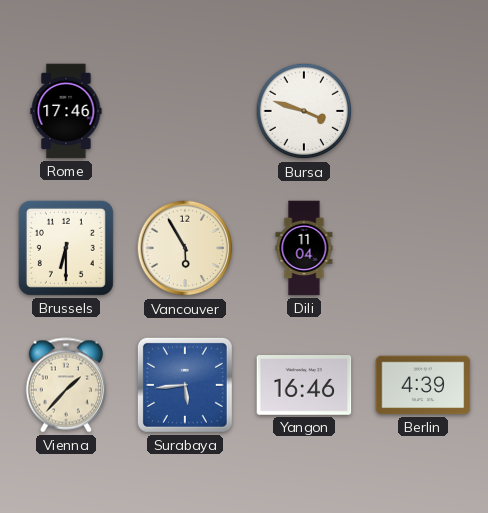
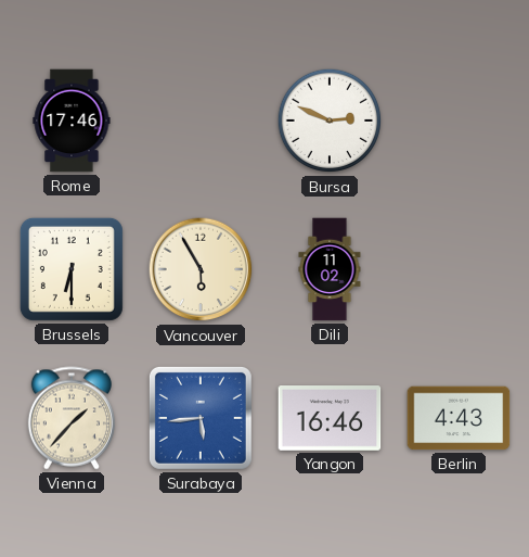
Bursa: 3:48 -> 2:49
Dili: 11:04 -> 11:02
Berlin: 4:39 -> 4:43
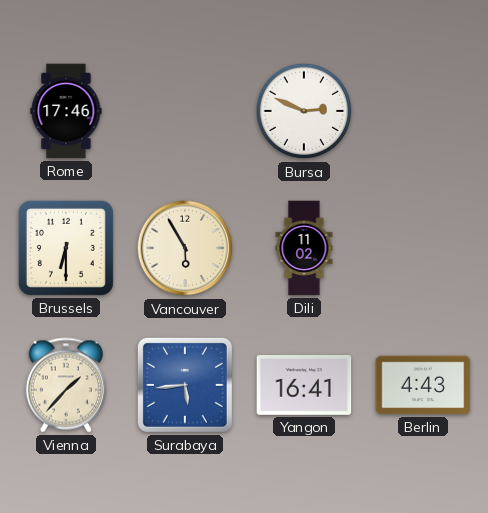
Yangon: 16:46 -> 16:41
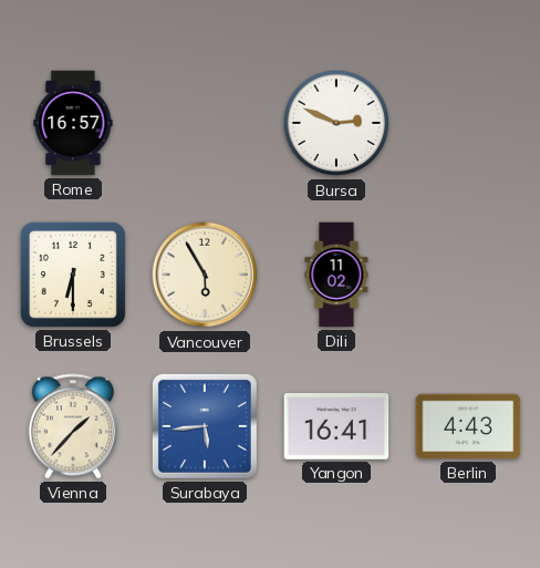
Rome: 17:46 -> 16:57
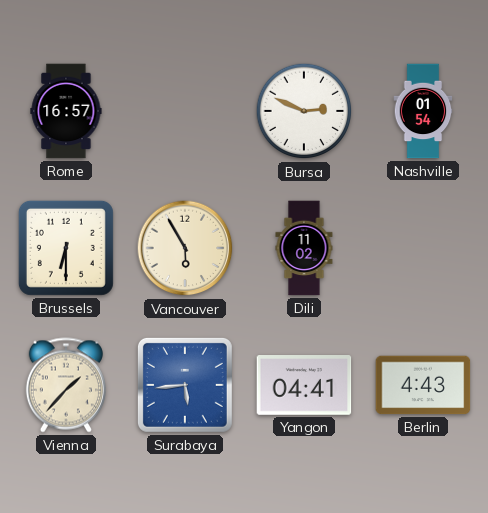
Nashville: none -> 01:54
Yangon: 16:41 -> 04:41
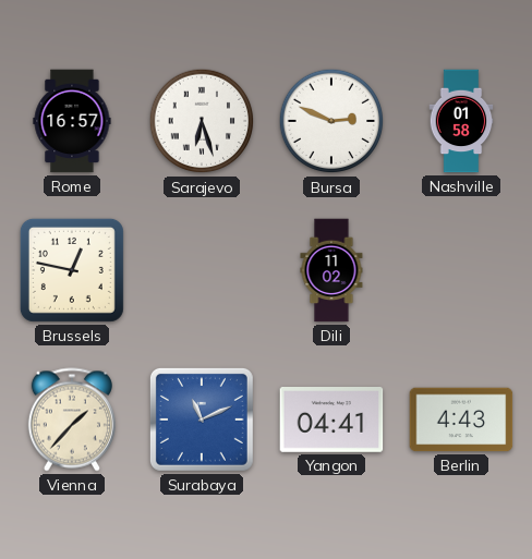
Sarajevo: none -> 6:27
Nashville: 01:54 -> 01:58
Brussels: 6:30 -> 12:47
Vancouver: 5:55 -> none
Surabaya: 5:44 -> 11:11
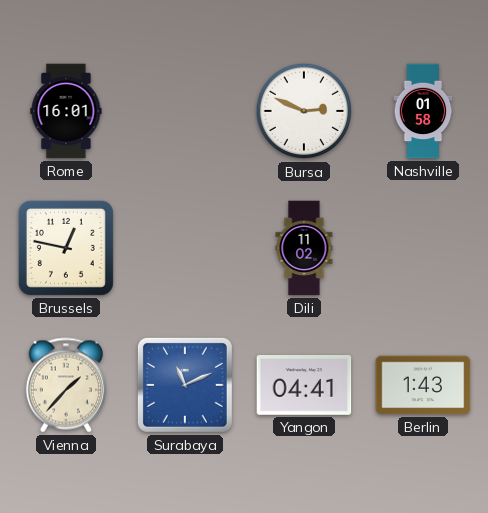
Rome: 16:57 -> 16:01
Sarajevo: 6:27 -> none
Berlin: 4:43 -> 1:43
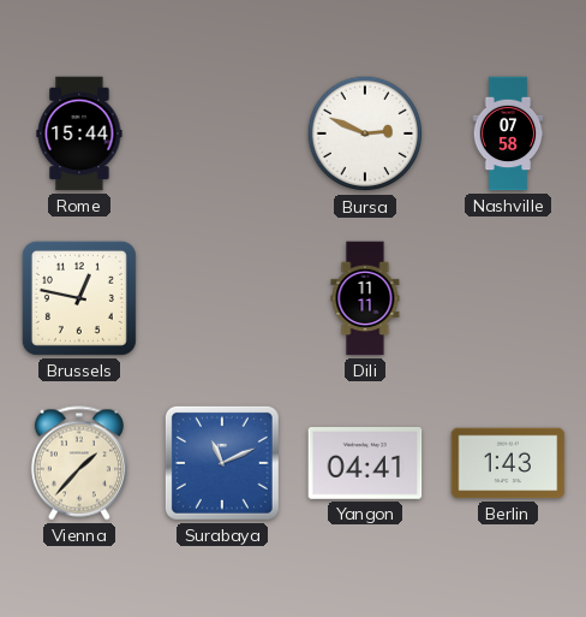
Rome: 16:01 -> 15:44
Nashville: 01:58 -> 07:58
Dili: 11:02 -> 11:11
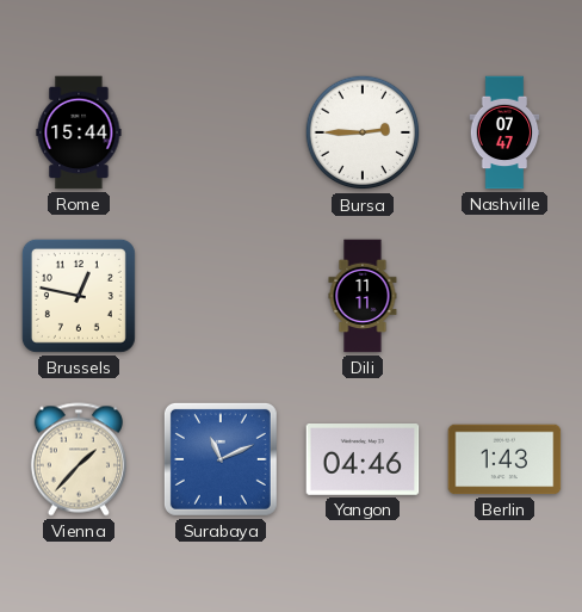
Bursa: 2:49 -> 2:45
Nashville: 07:58 -> 07:47
Yangon: 04:41 -> 04:46
